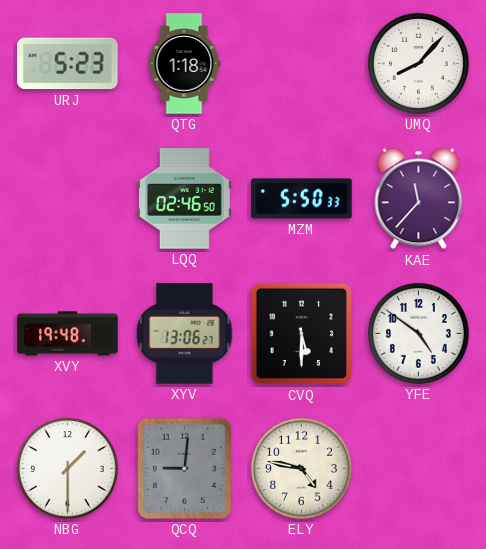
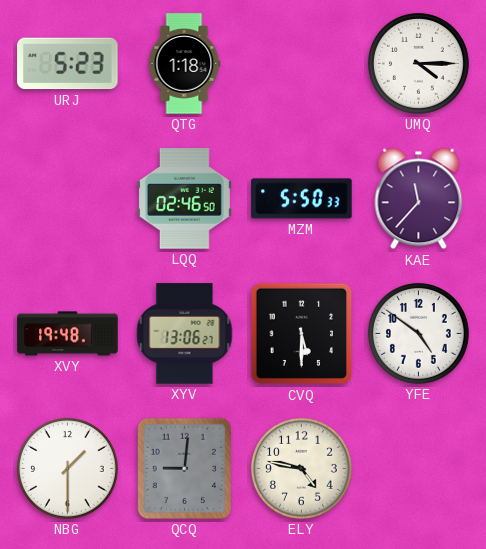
UMQ: 8:07 -> 4:15
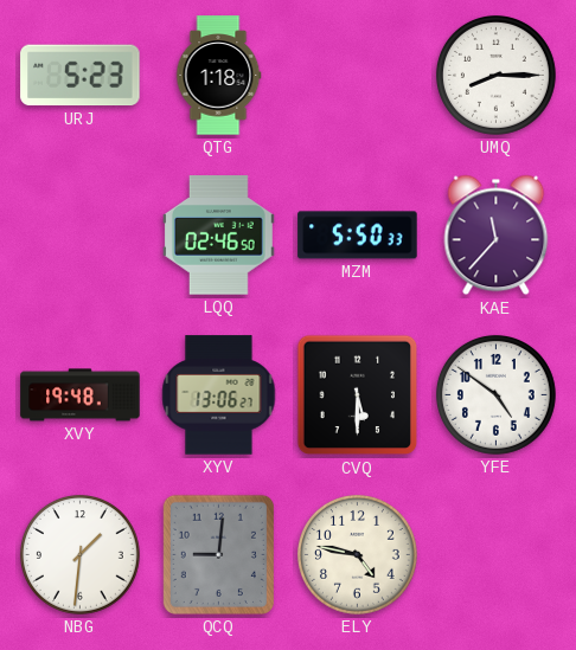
UMQ: 4:15 -> 8:15
NBG: 1:30 -> 1:31
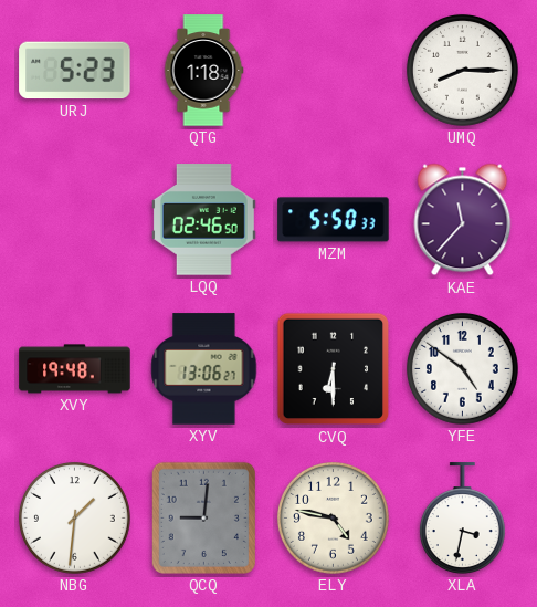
CVQ: 5:30 -> 6:30
XLA: none -> 3:32
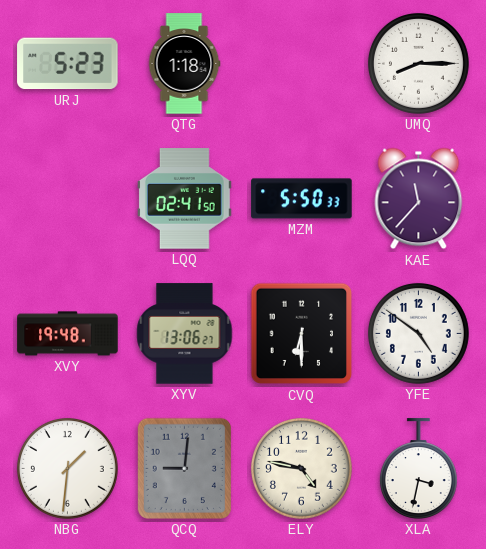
LQQ: 02:46 -> 02:41
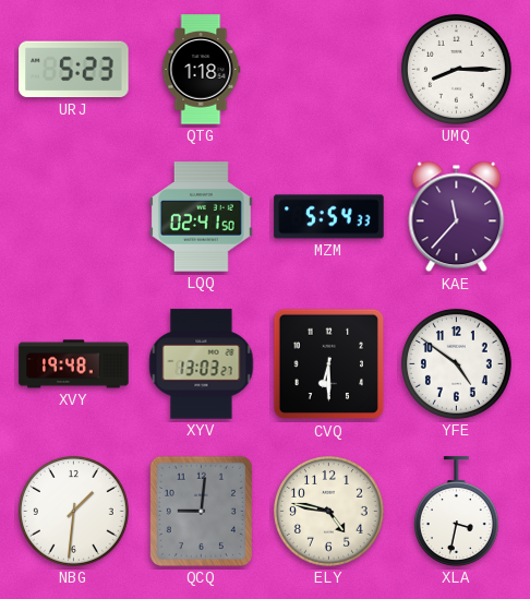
MZM: 5:50 -> 5:54
XYV: 13:06 -> 13:03
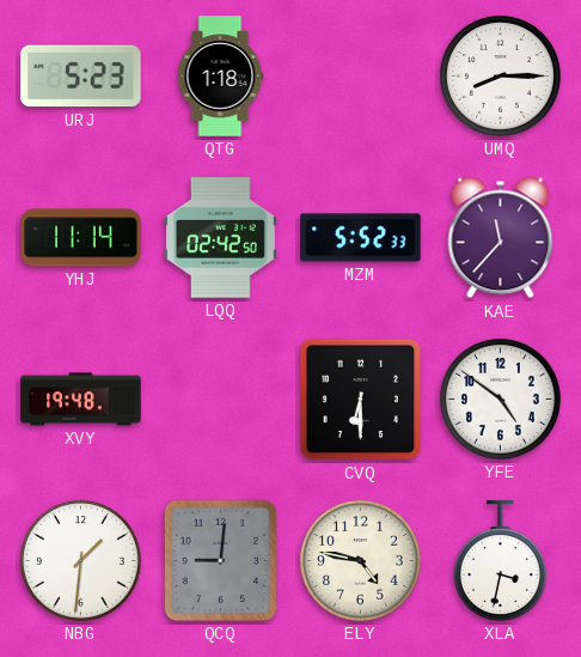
YHJ: none -> 11:14
LQQ: 02:41 -> 02:42
MZM: 5:54 -> 5:52
XYV: 13:03 -> none
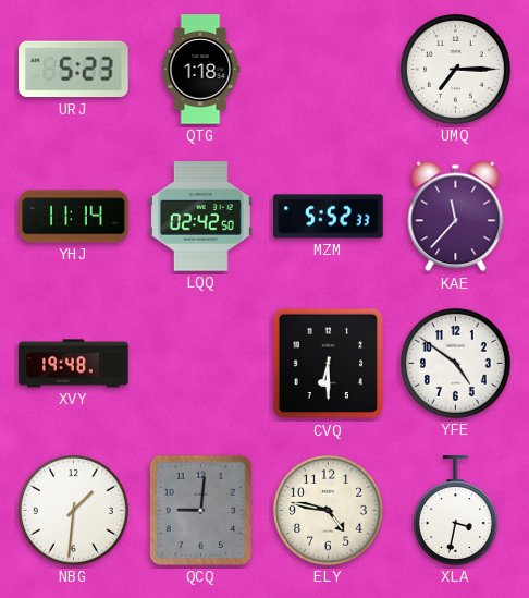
UMQ: 8:15 -> 7:15
